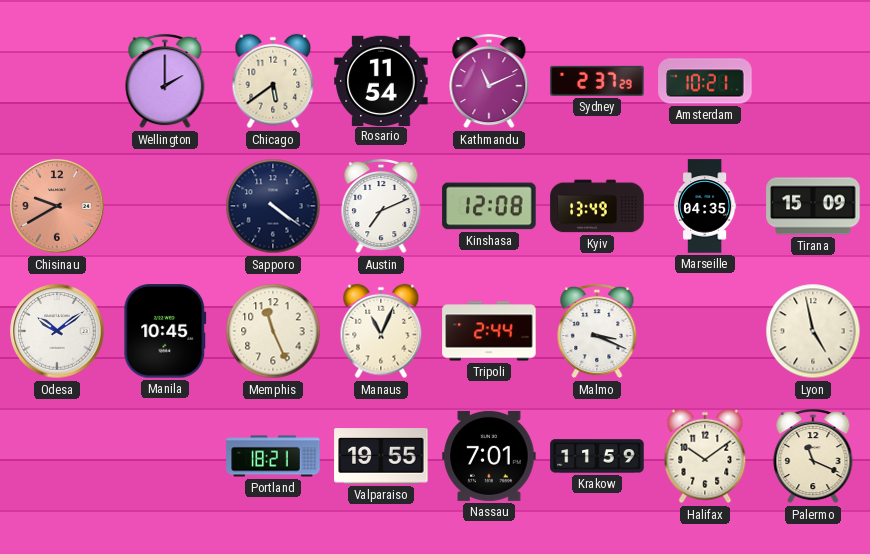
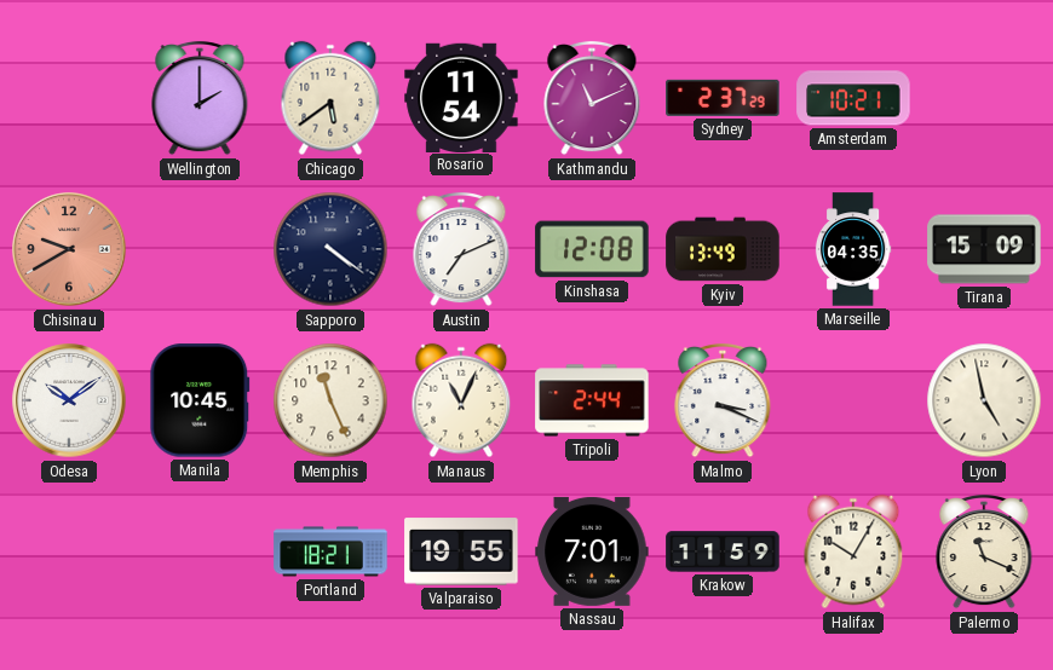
Halifax: 10:09 -> 10:05
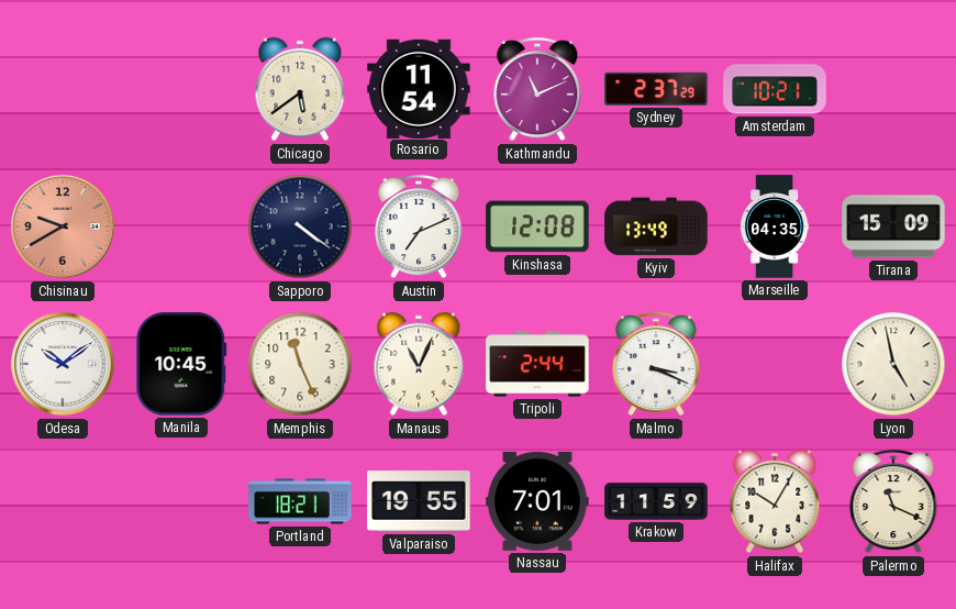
Wellington: 2:00 -> none
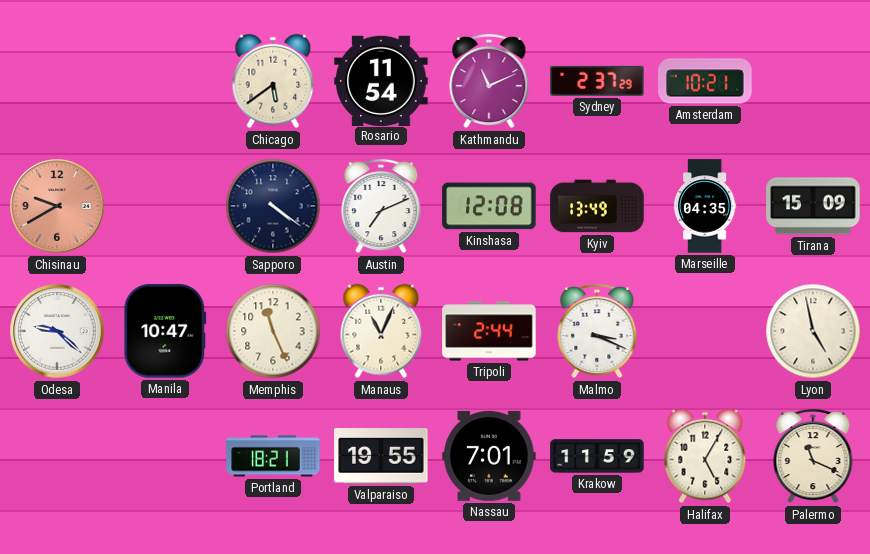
Odesa: 10:09 -> 9:22
Manila: 10:45 -> 10:47
Halifax: 10:05 -> 5:05
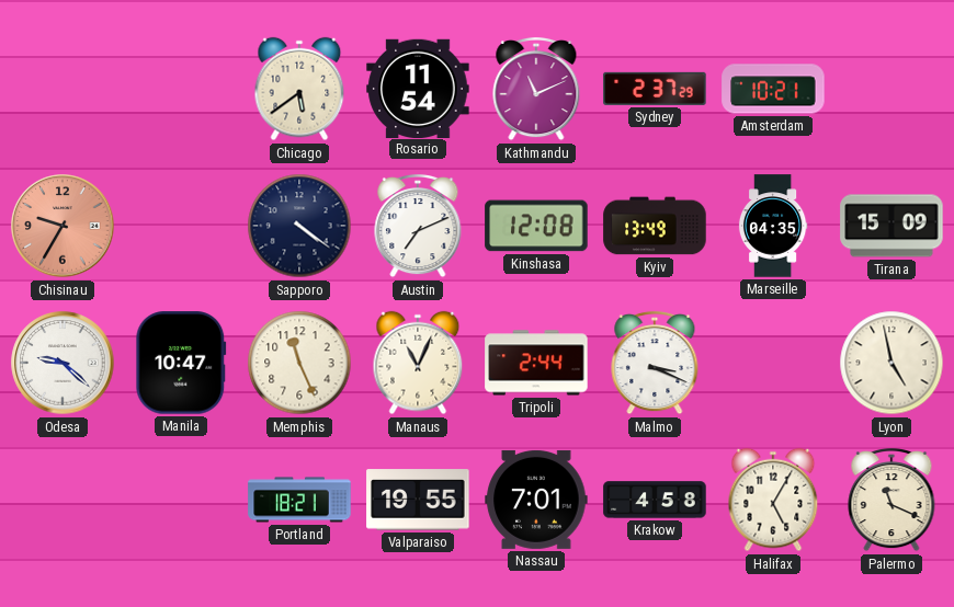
Chisinau: 9:40 -> 9:35
Krakow: 11:59 -> 4:58
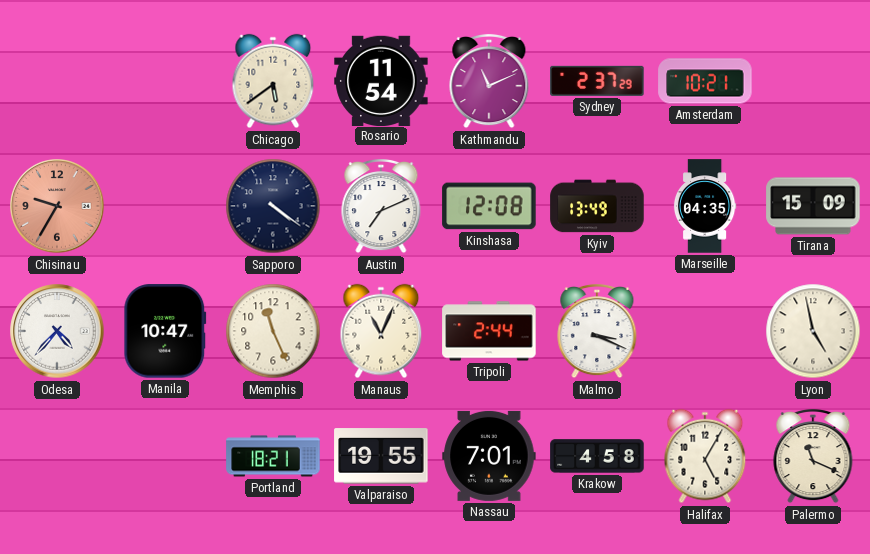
Odesa: 9:22 -> 4:37
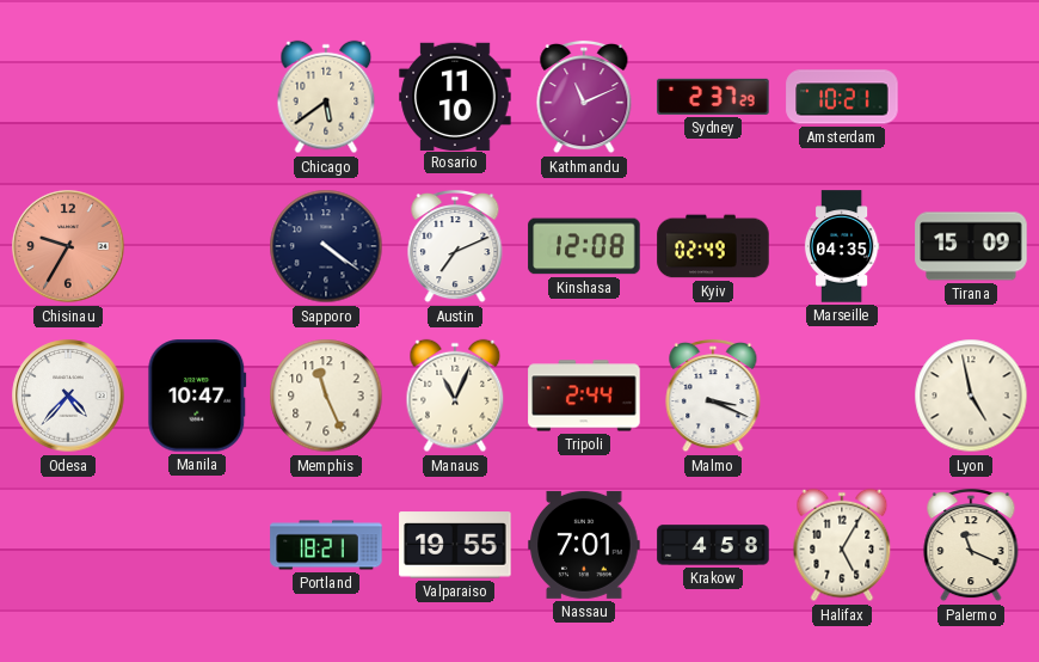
Rosario: 11:54 -> 11:10
Kyiv: 13:49 -> 02:49
